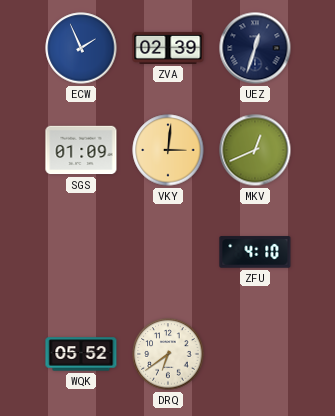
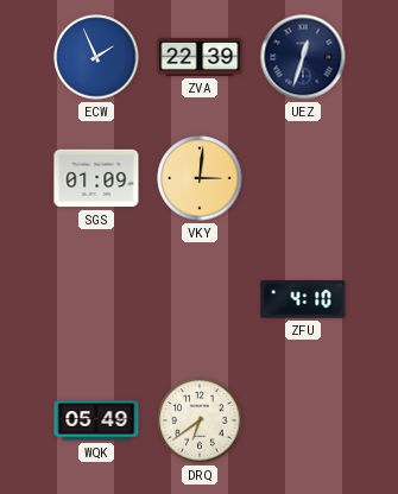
ZVA: 02:39 -> 22:39
MKV: 12:41 -> none
WQK: 05:52 -> 05:49
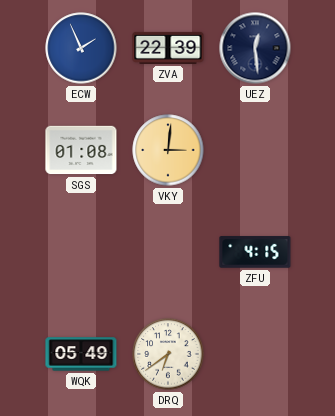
UEZ: 12:33 -> 12:29
SGS: 01:09 -> 01:08
ZFU: 4:10 -> 4:15
